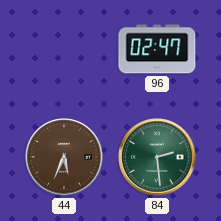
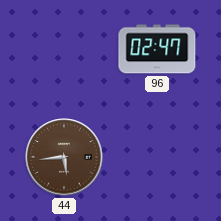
44: 5:34 -> 5:44
84: 2:29 -> none
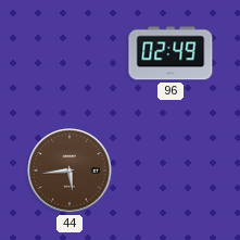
96: 02:47 -> 02:49
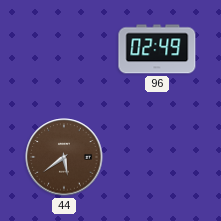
44: 5:44 -> 5:39
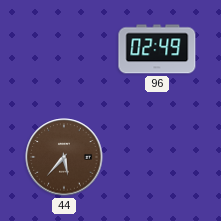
44: 5:39 -> 5:37
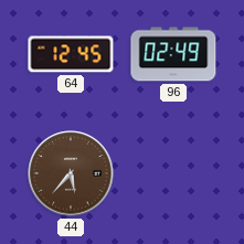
64: none -> 12:45
